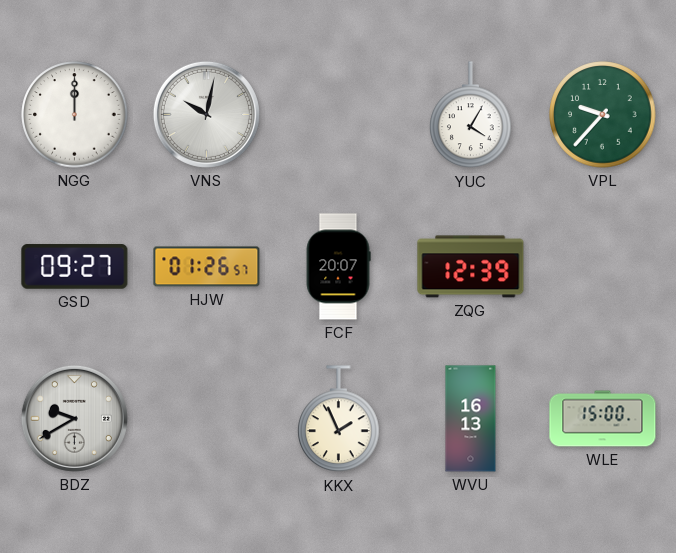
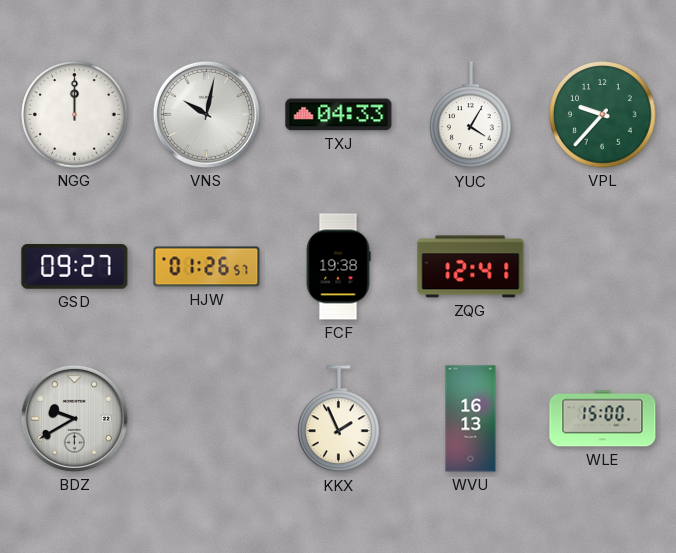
TXJ: none -> 04:33
FCF: 20:07 -> 19:38
ZQG: 12:39 -> 12:41
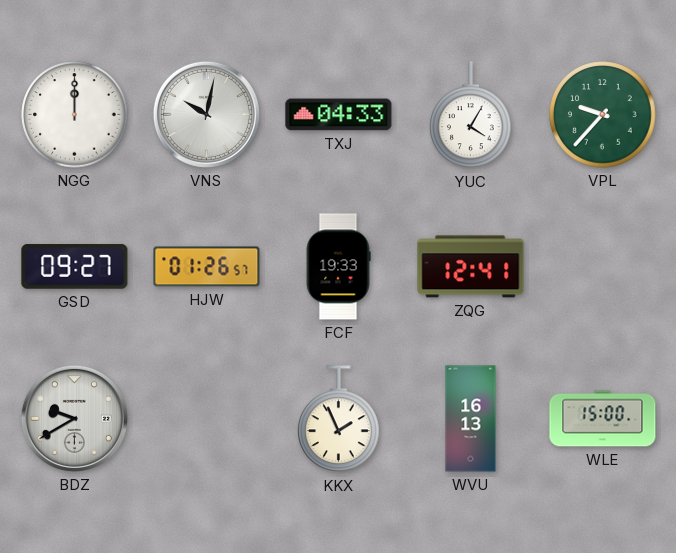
FCF: 19:38 -> 19:33
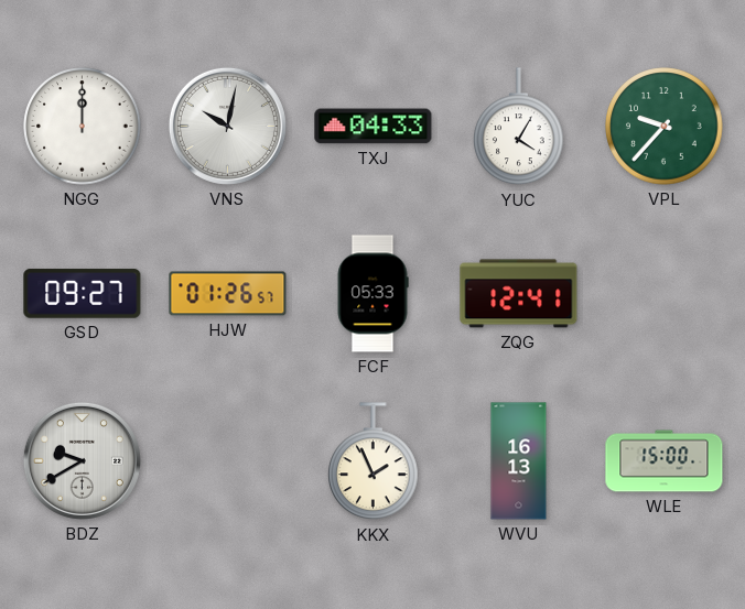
FCF: 19:33 -> 05:33
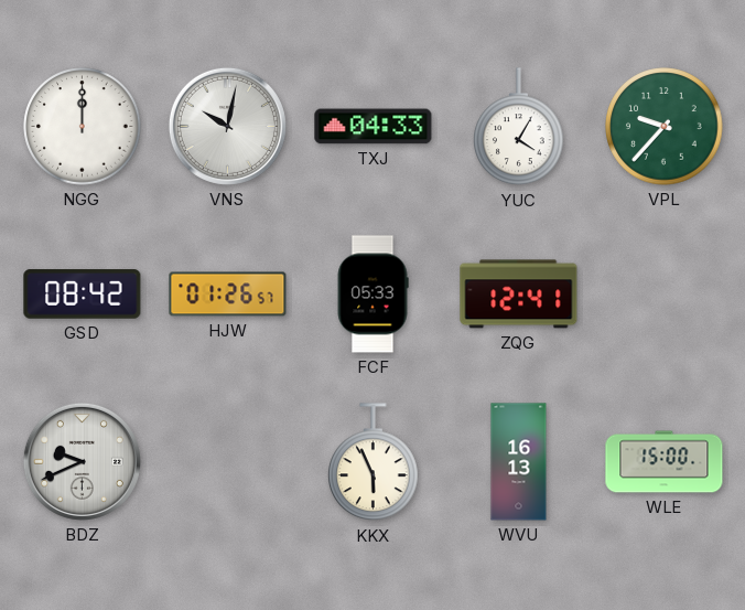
GSD: 09:27 -> 08:42
BDZ: 9:40 -> 9:41
KKX: 1:56 -> 5:56
